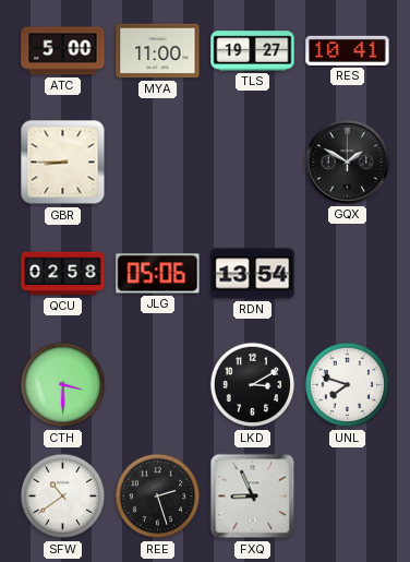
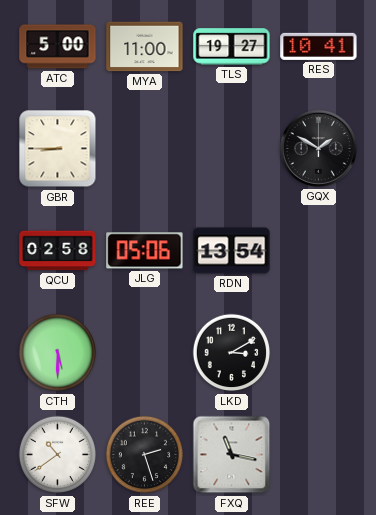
CTH: 3:30 -> 5:30
UNL: 7:48 -> none
FXQ: 8:56 -> 11:17
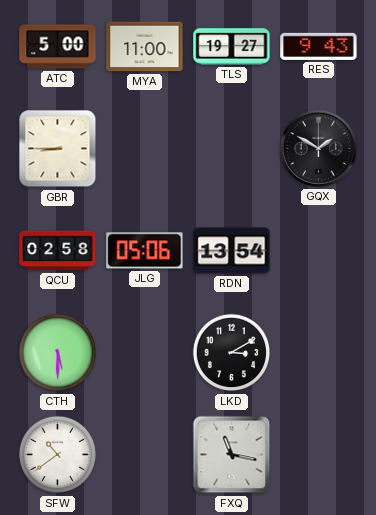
RES: 10:41 -> 9:43
REE: 2:27 -> none
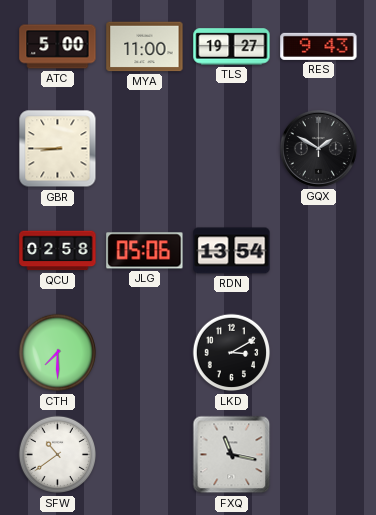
CTH: 5:30 -> 7:30
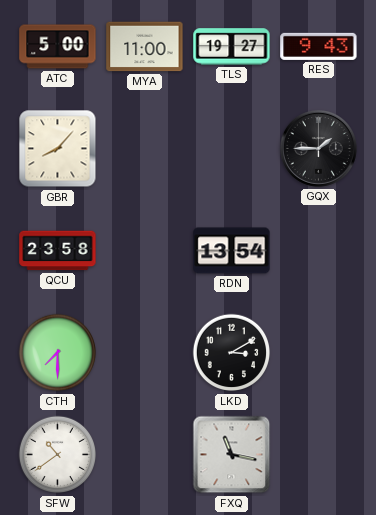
GBR: 8:45 -> 8:07
GQX: 1:50 -> 1:45
QCU: 02:58 -> 23:58
JLG: 05:06 -> none
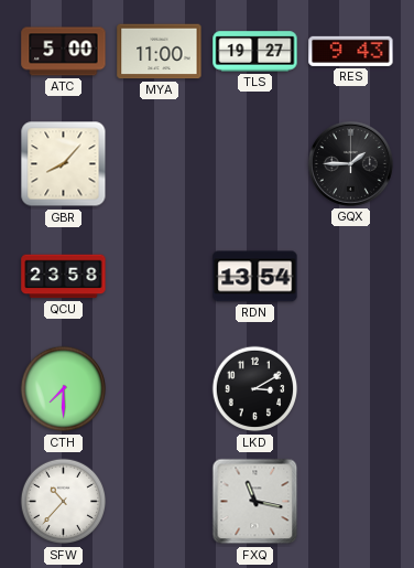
SFW: 10:39 -> 10:37
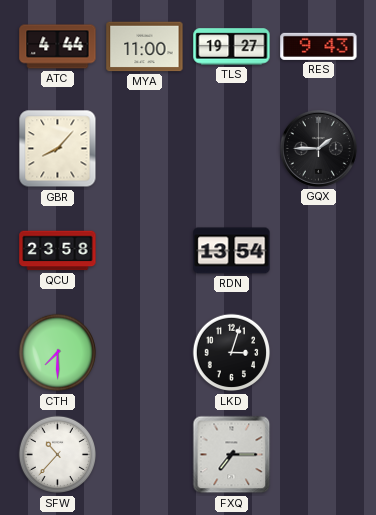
ATC: 5:00 -> 4:44
LKD: 3:10 -> 3:03
FXQ: 11:17 -> 7:15
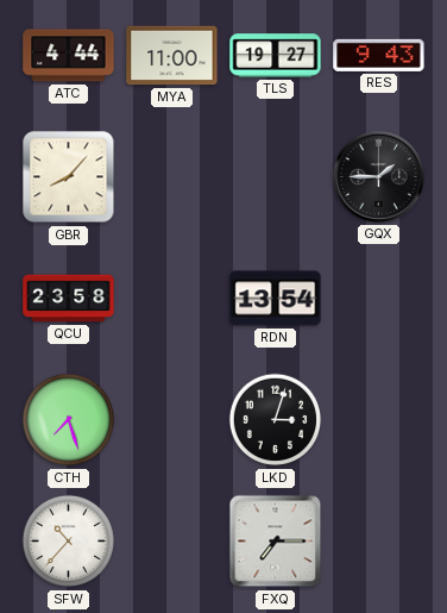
CTH: 7:30 -> 7:27
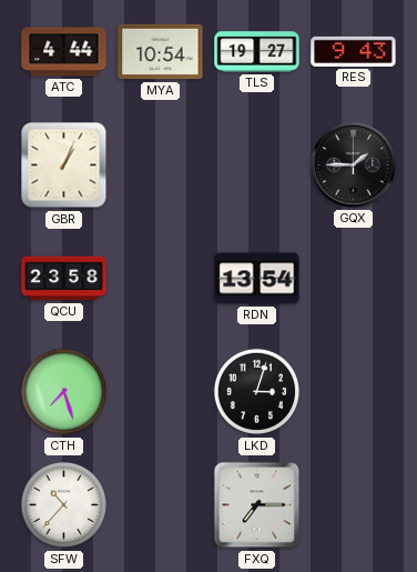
MYA: 11:00 -> 10:54
GBR: 8:07 -> 1:04
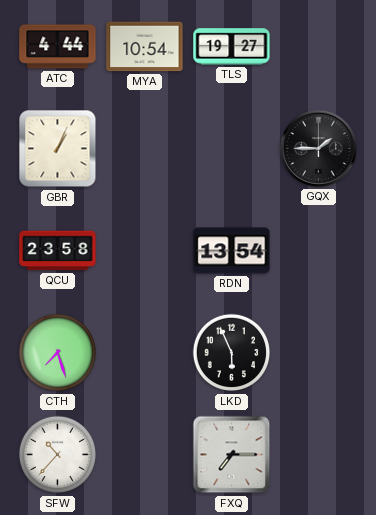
RES: 9:43 -> none
LKD: 3:03 -> 5:56
